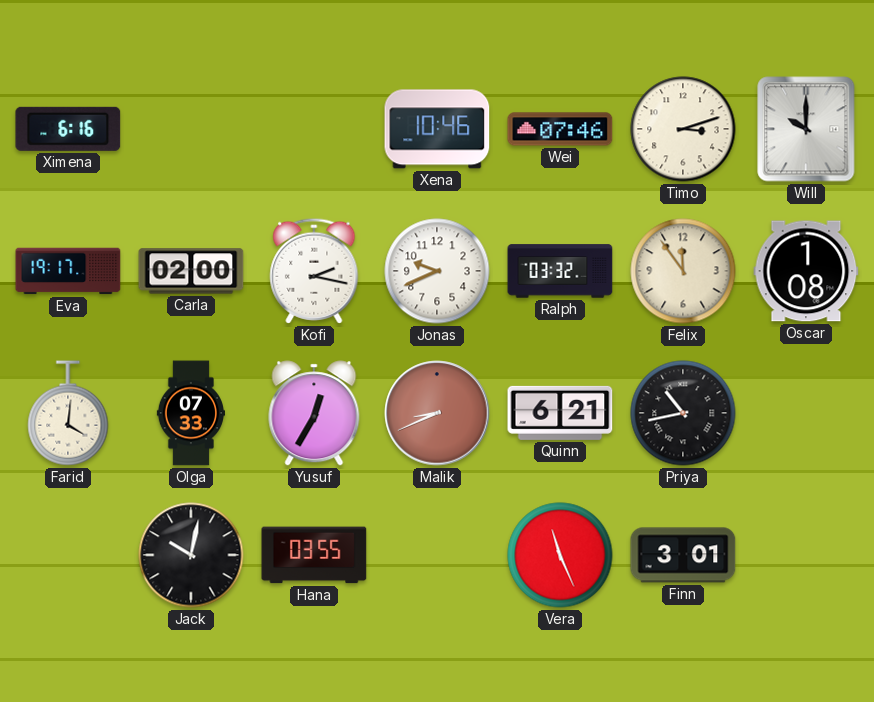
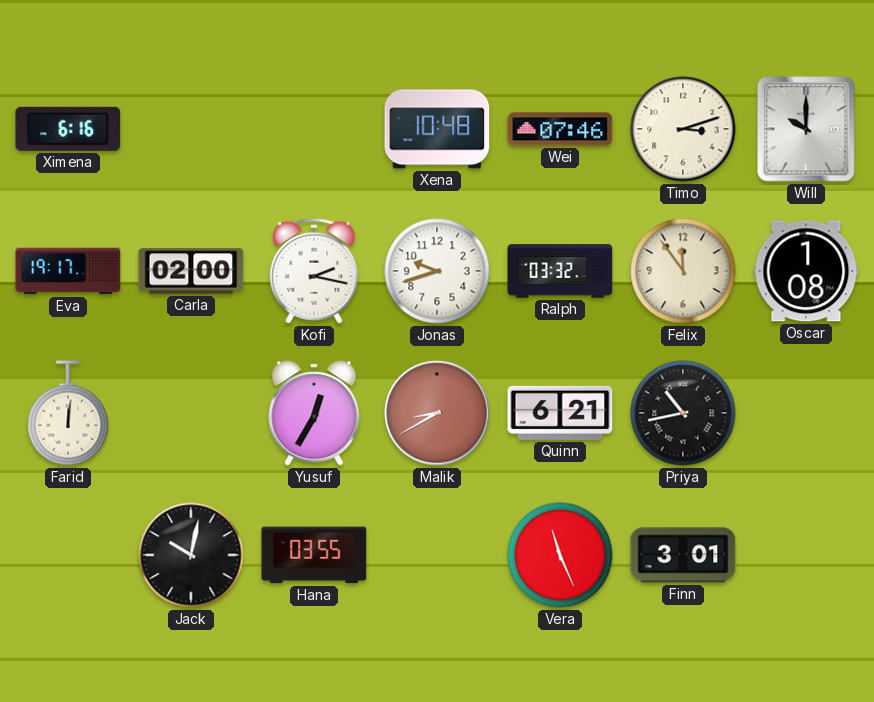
Xena: 10:46 -> 10:48
Jonas: 9:41 -> 9:42
Farid: 4:01 -> 12:01
Olga: 07:33 -> none
Malik: 8:41 -> 8:40
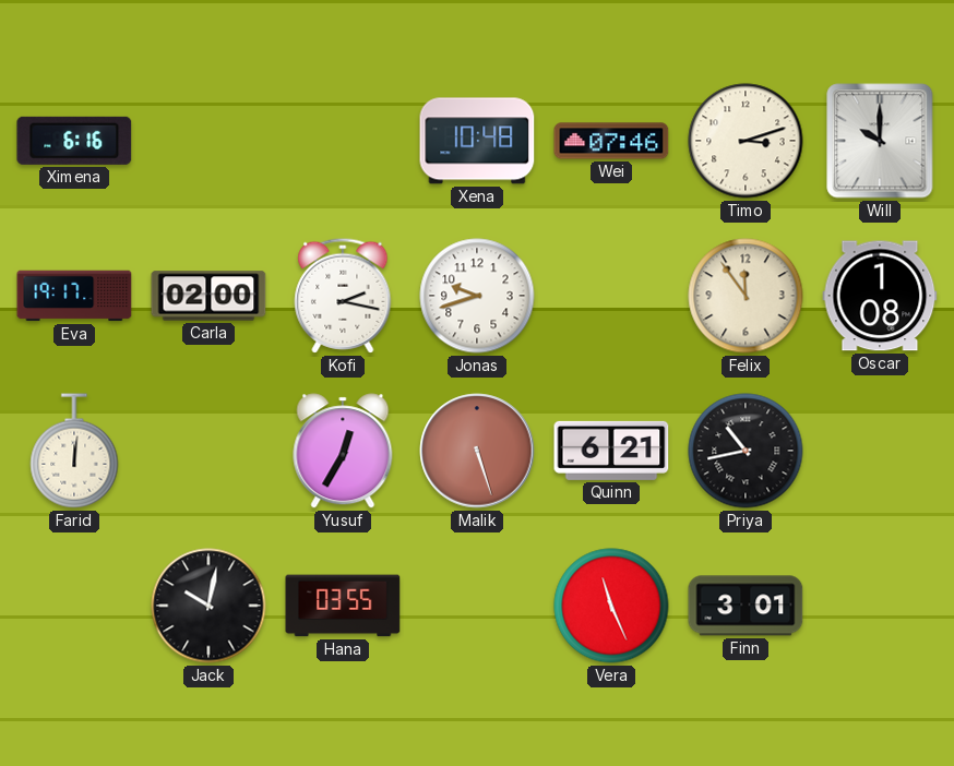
Ralph: 03:32 -> none
Malik: 8:40 -> 5:27
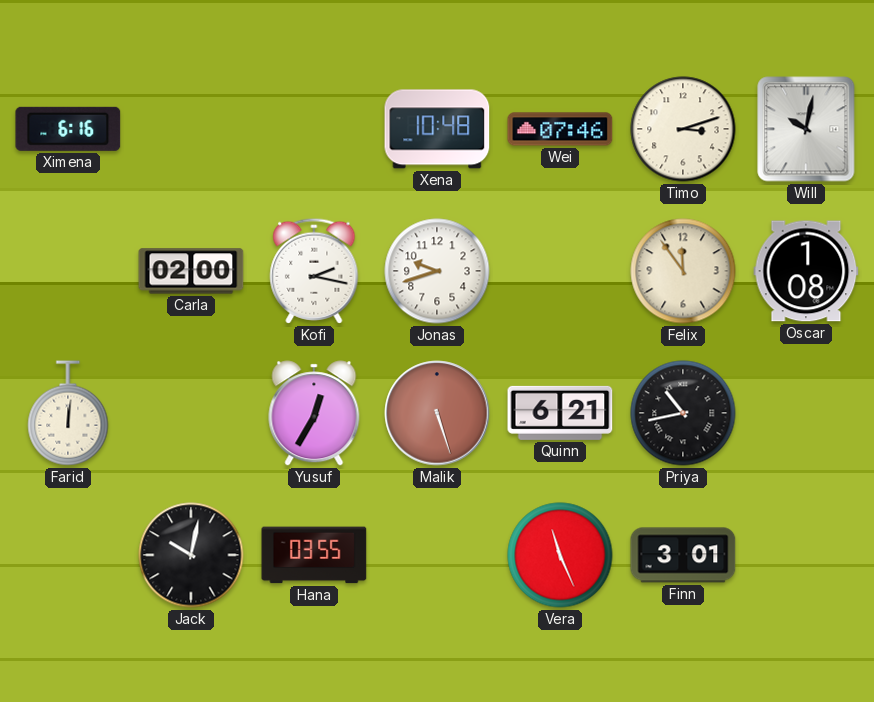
Will: 10:00 -> 10:02
Eva: 19:17 -> none
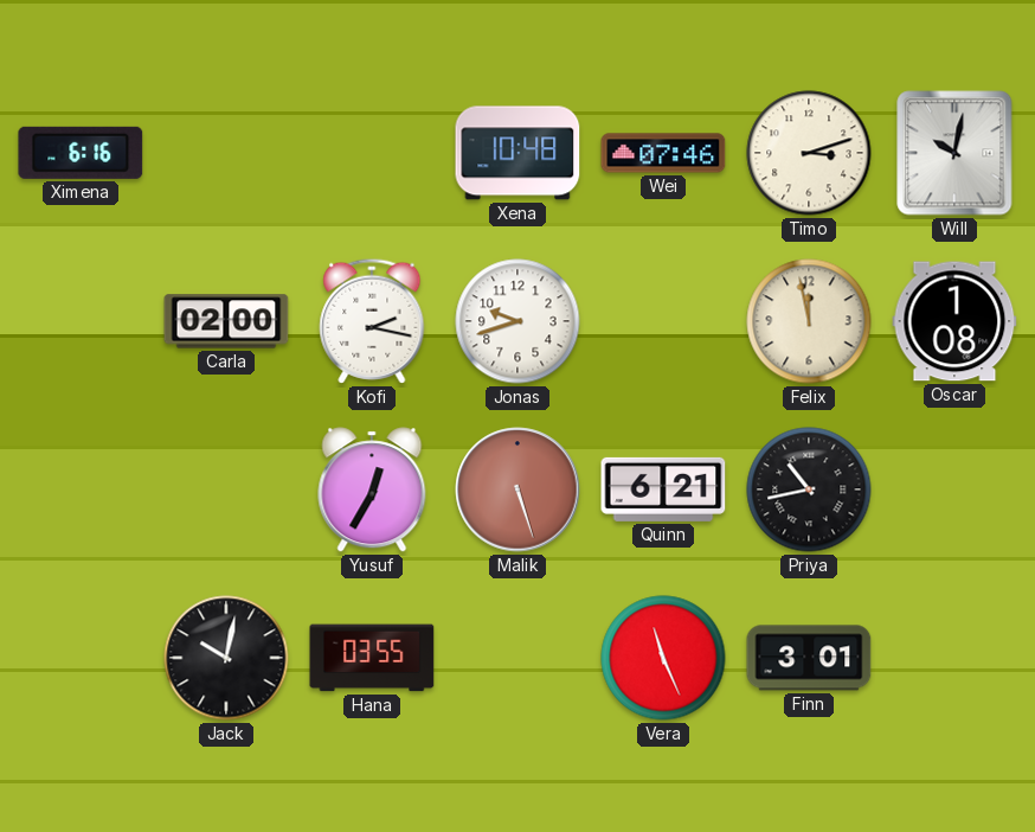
Felix: 11:54 -> 11:58
Farid: 12:01 -> none
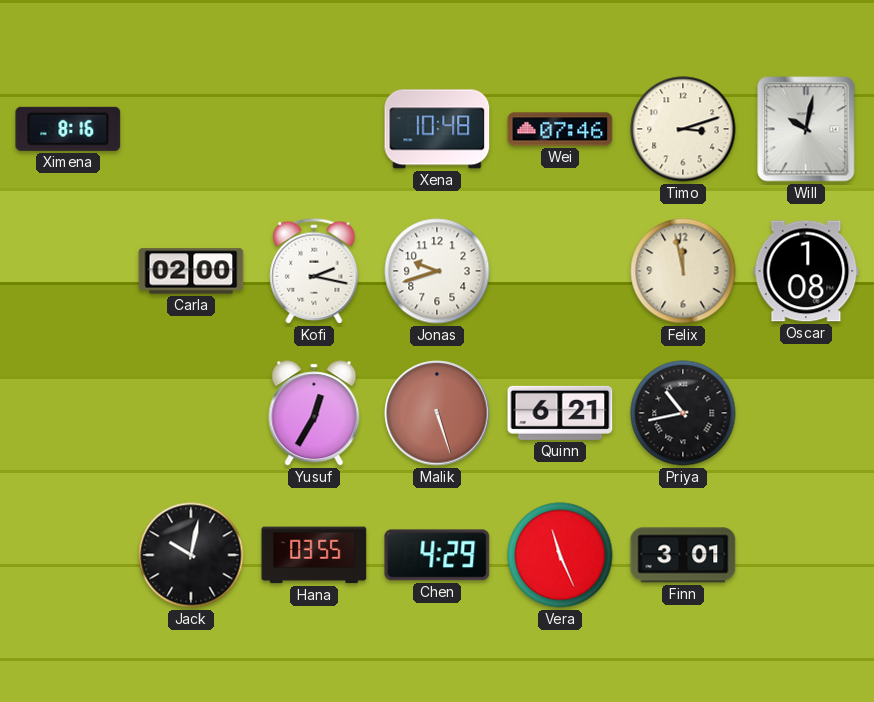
Ximena: 6:16 -> 8:16
Chen: none -> 4:29
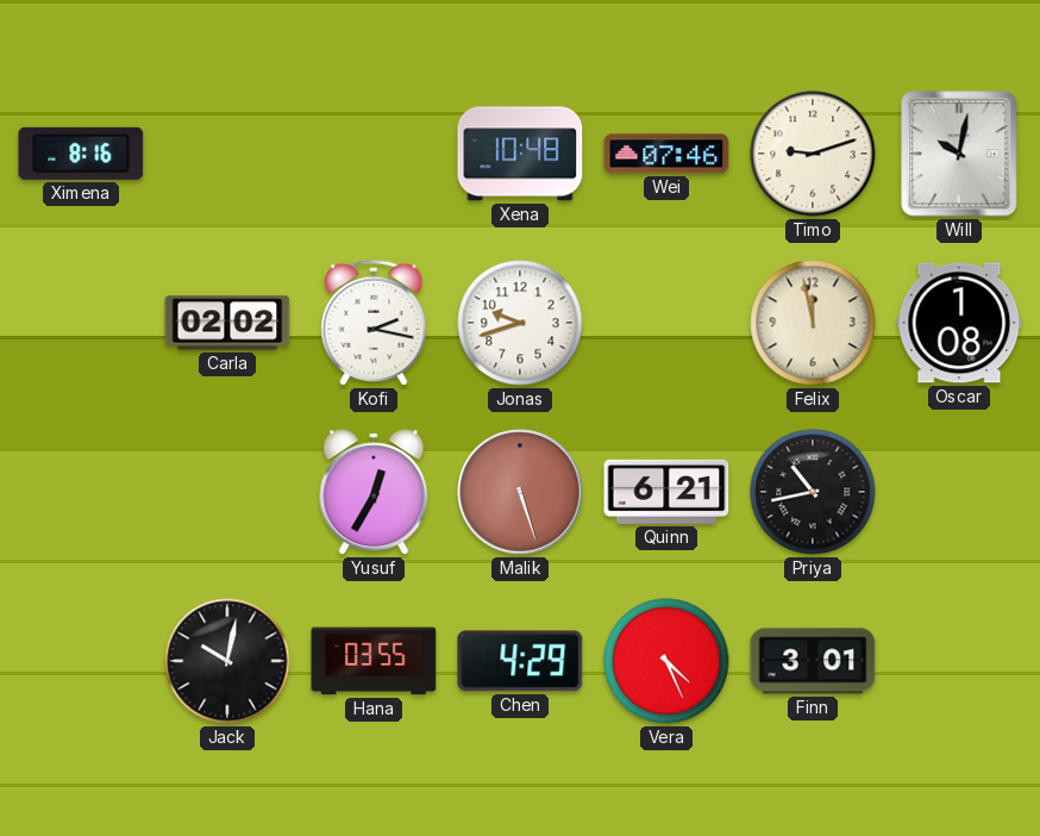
Timo: 3:12 -> 9:12
Carla: 02:00 -> 02:02
Vera: 11:26 -> 4:26
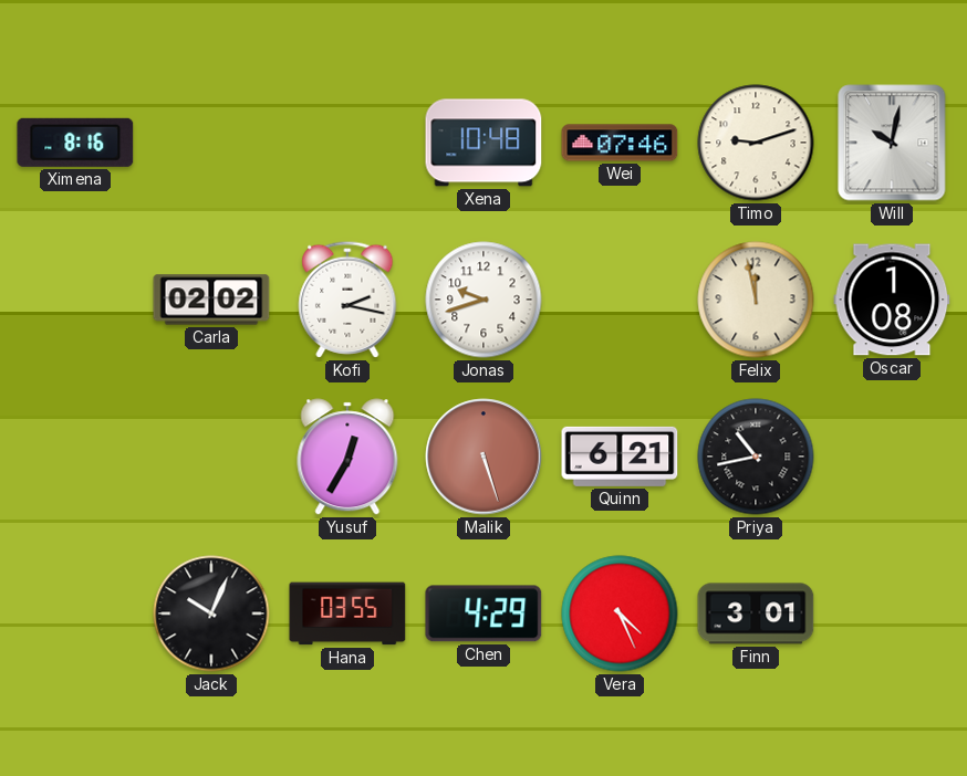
Jack: 10:02 -> 10:04
